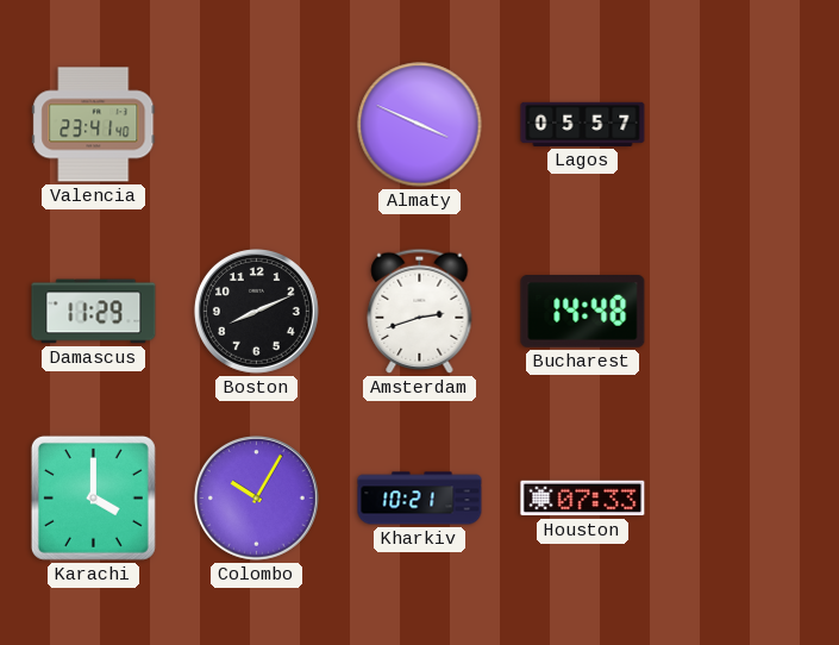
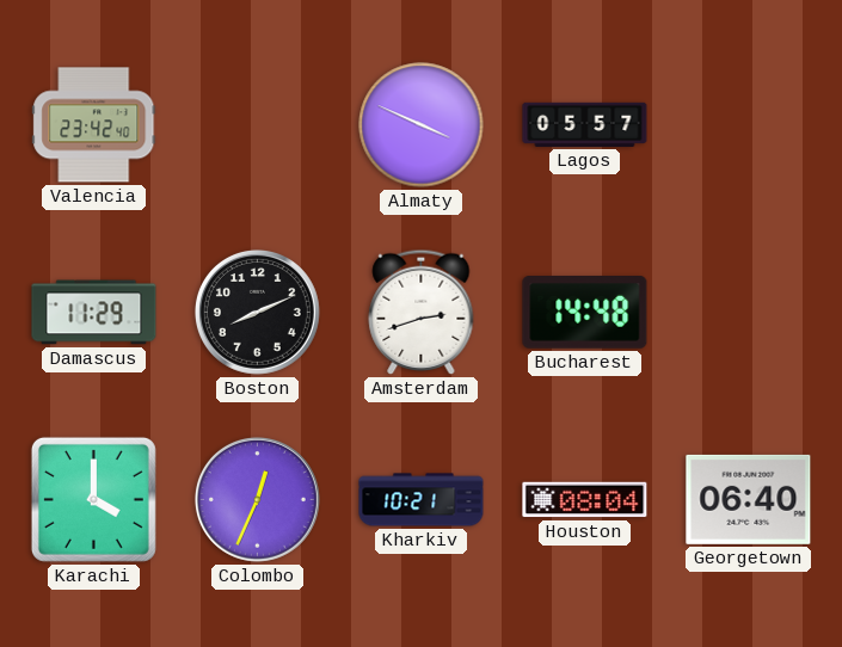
Valencia: 23:41 -> 23:42
Colombo: 10:05 -> 12:34
Houston: 07:33 -> 08:04
Georgetown: none -> 06:40
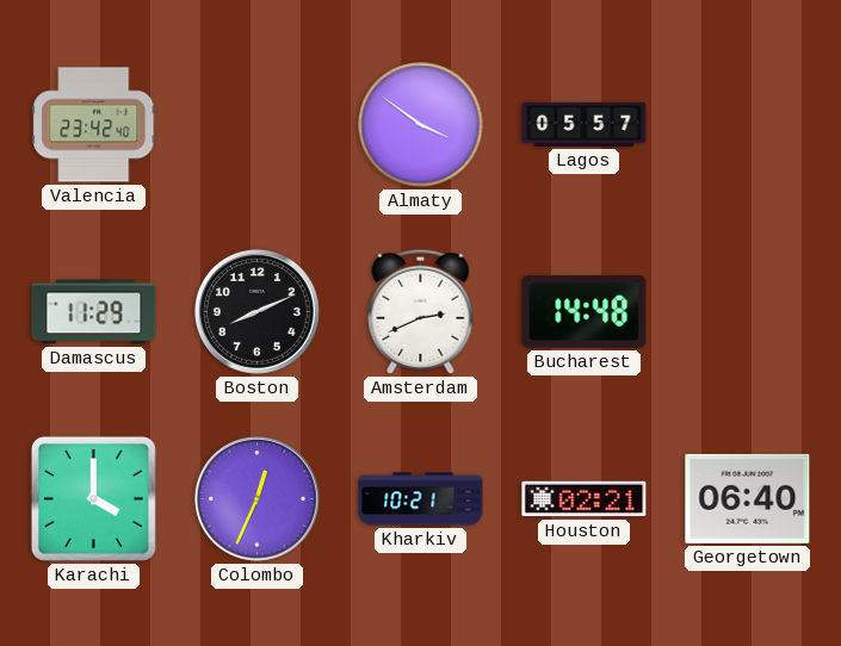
Almaty: 3:49 -> 3:51
Amsterdam: 2:42 -> 2:41
Houston: 08:04 -> 02:21
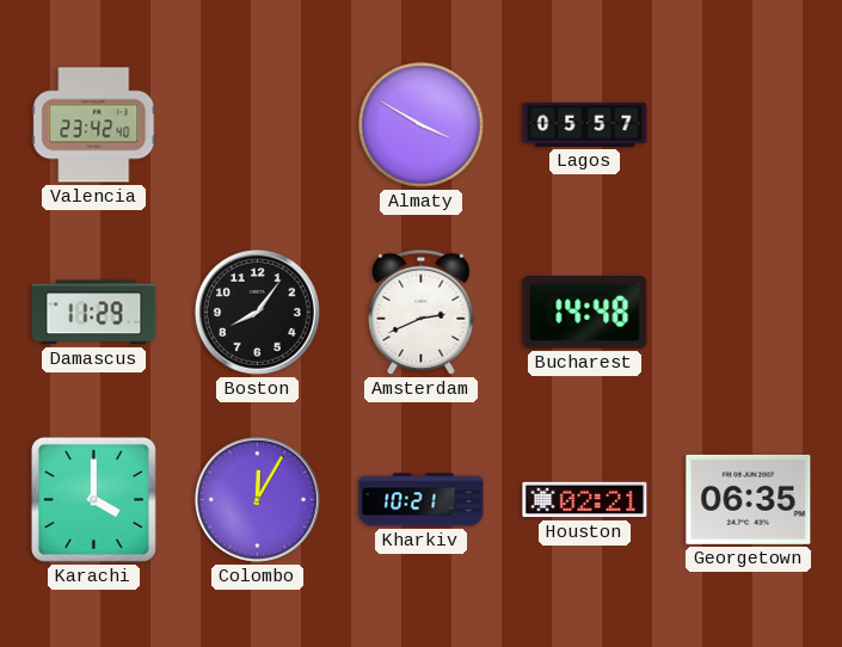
Almaty: 3:51 -> 3:50
Boston: 8:11 -> 8:06
Colombo: 12:34 -> 12:05
Georgetown: 06:40 -> 06:35
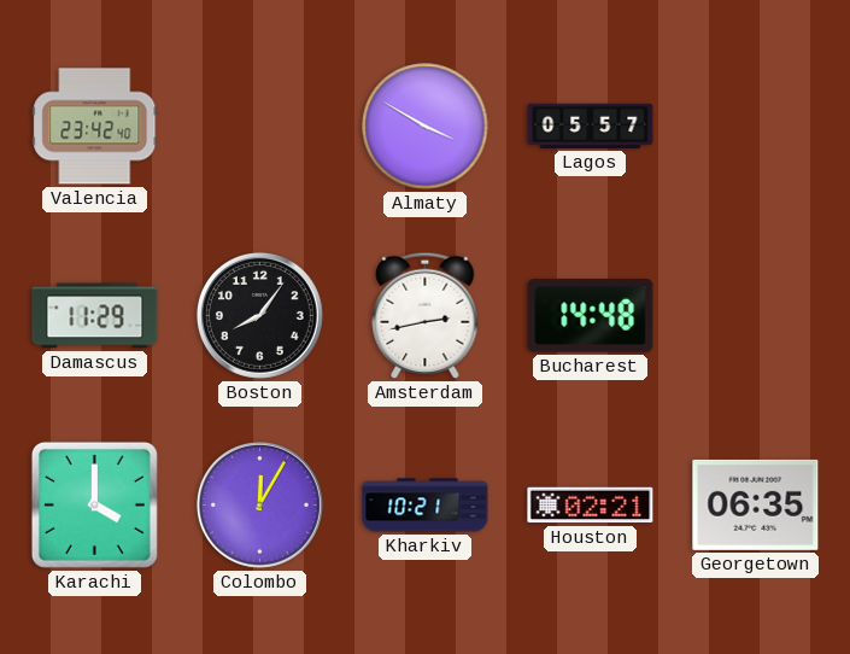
Amsterdam: 2:41 -> 2:43
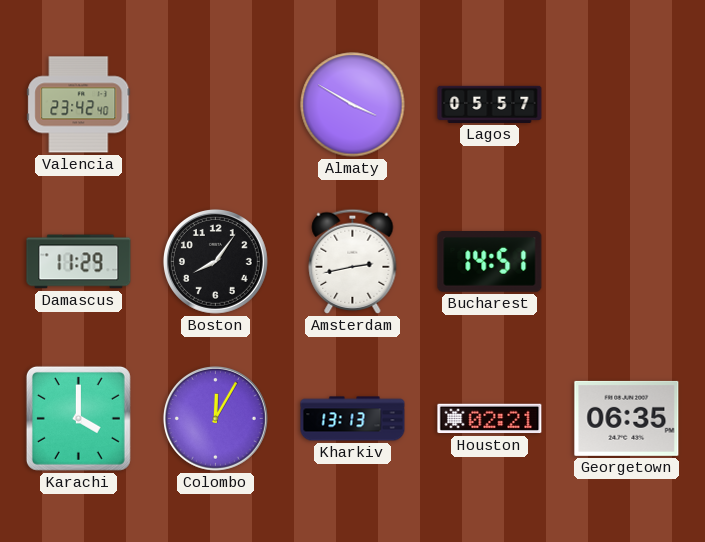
Bucharest: 14:48 -> 14:51
Kharkiv: 10:21 -> 13:13
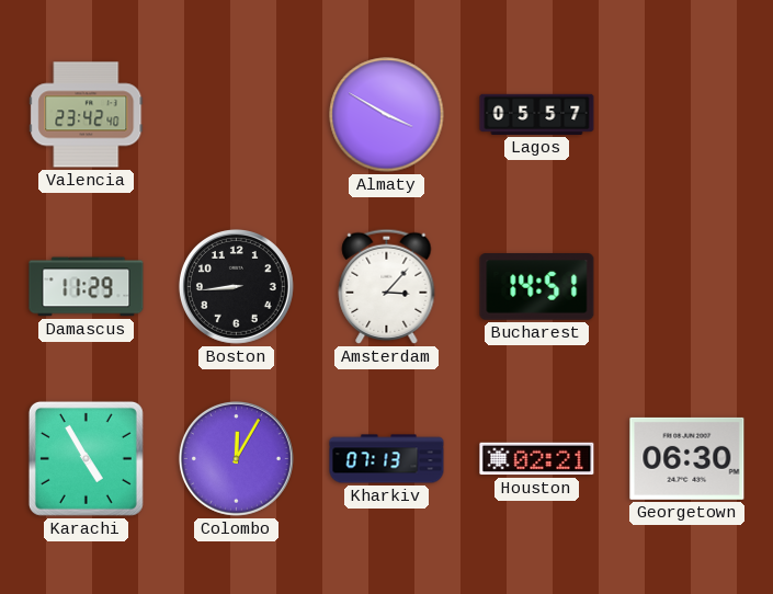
Boston: 8:06 -> 8:44
Amsterdam: 2:43 -> 3:07
Karachi: 4:00 -> 4:55
Kharkiv: 13:13 -> 07:13
Georgetown: 06:35 -> 06:30
